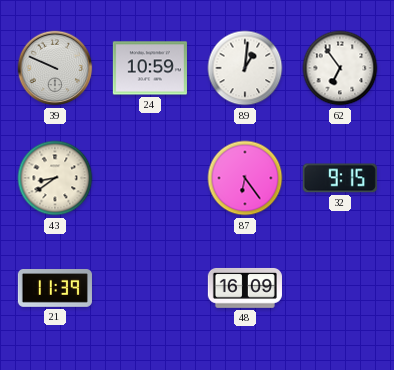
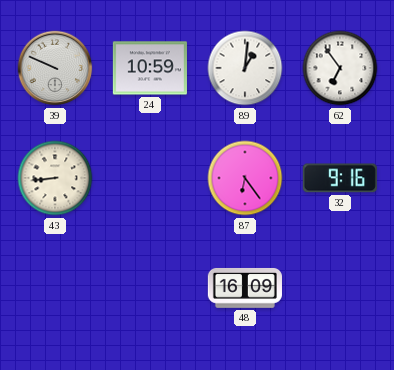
43: 8:39 -> 8:44
32: 9:15 -> 9:16
21: 11:39 -> none
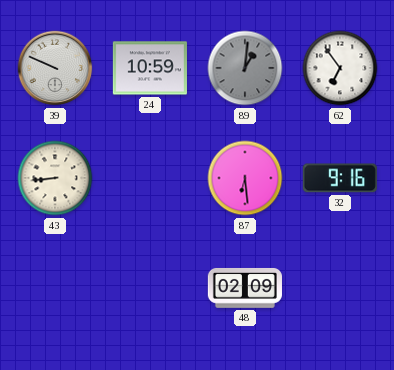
89 dial: white -> grey
87: 6:24 -> 6:29
48: 16:09 -> 02:09
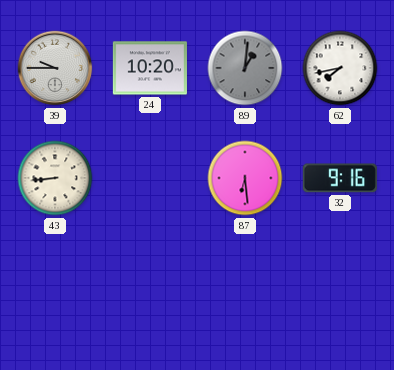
39: 9:49 -> 9:45
24: 10:59 -> 10:20
62: 6:54 -> 7:43
48: 02:09 -> none
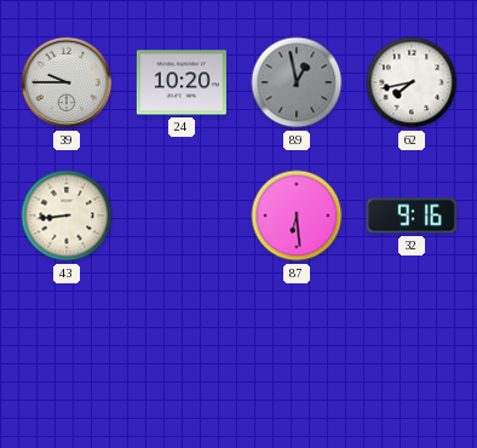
89: 1:01 -> 12:58
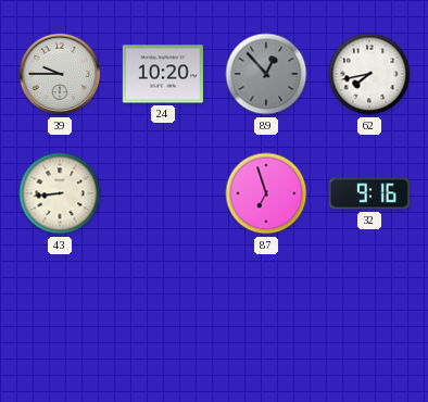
89: 12:58 -> 12:53
87: 6:29 -> 6:57
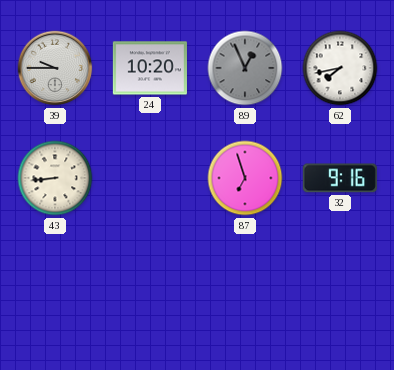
89: 12:53 -> 12:56
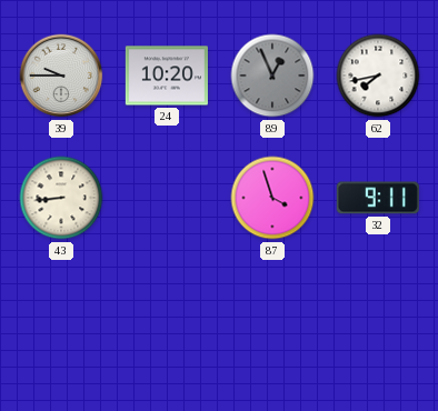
87: 6:57 -> 3:57
32: 9:16 -> 9:11
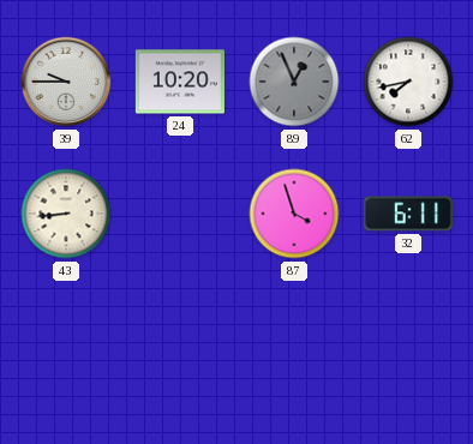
32: 9:11 -> 6:11
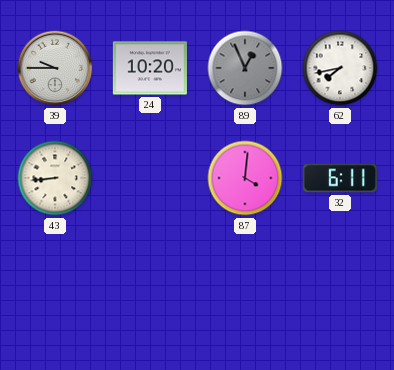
87: 3:57 -> 4:01
